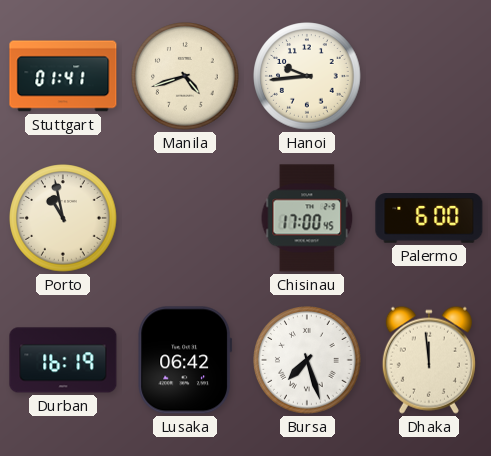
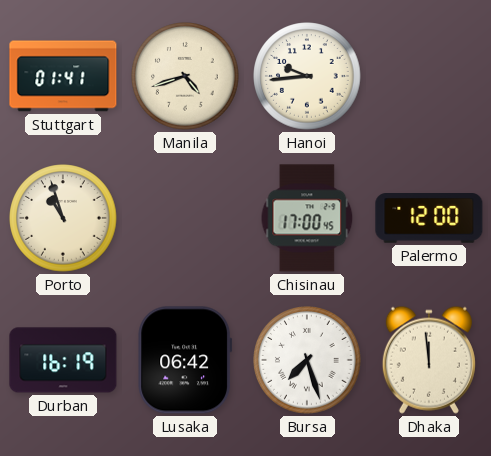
Porto: 10:58 -> 10:57
Palermo: 6:00 -> 12:00
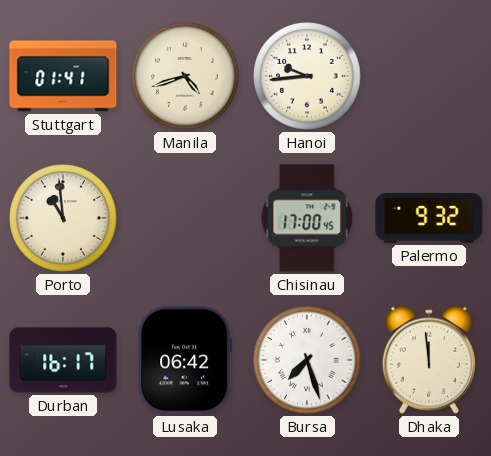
Porto: 10:57 -> 10:59
Palermo: 12:00 -> 9:32
Durban: 16:19 -> 16:17
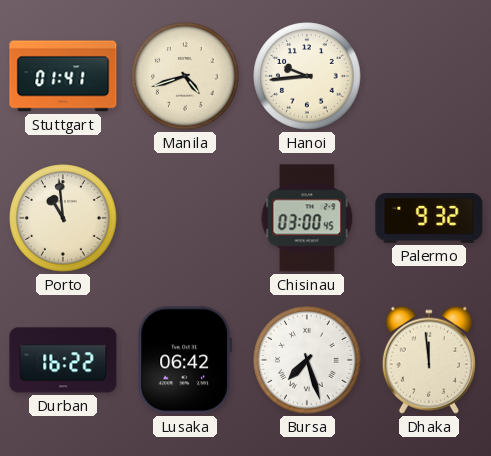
Chisinau: 17:00 -> 03:00
Durban: 16:17 -> 16:22
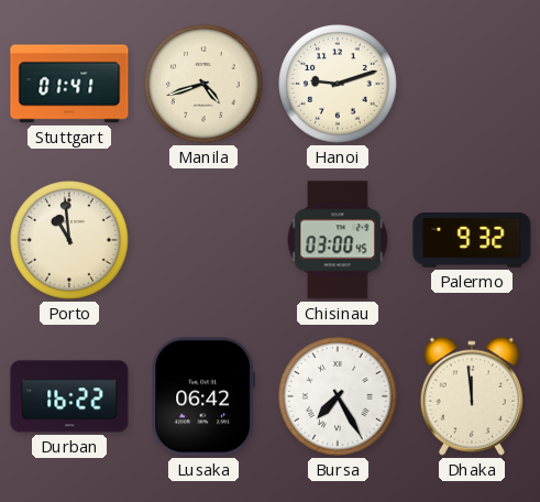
Hanoi: 9:44 -> 9:12
Bursa: 7:27 -> 7:25
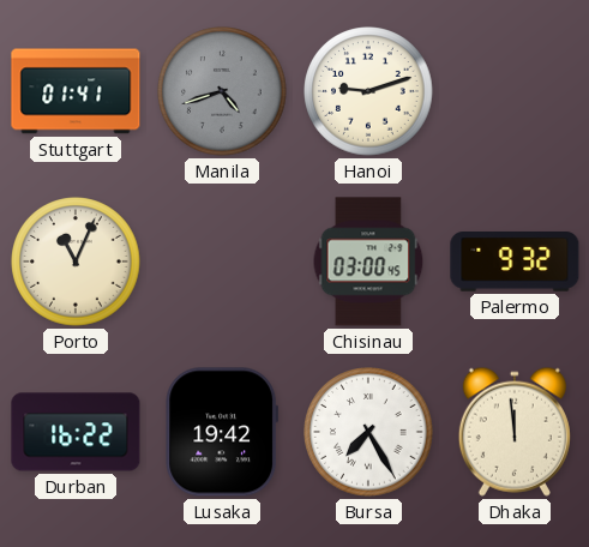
Manila dial: cream -> grey
Porto: 10:59 -> 11:04
Lusaka: 06:42 -> 19:42
